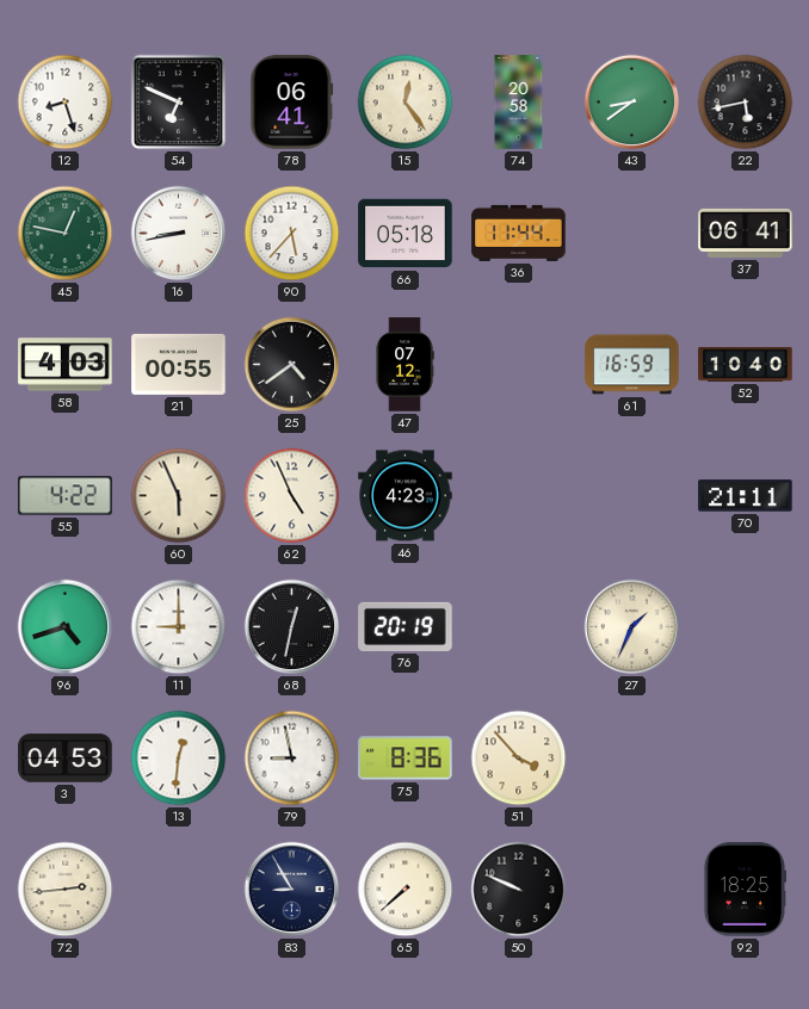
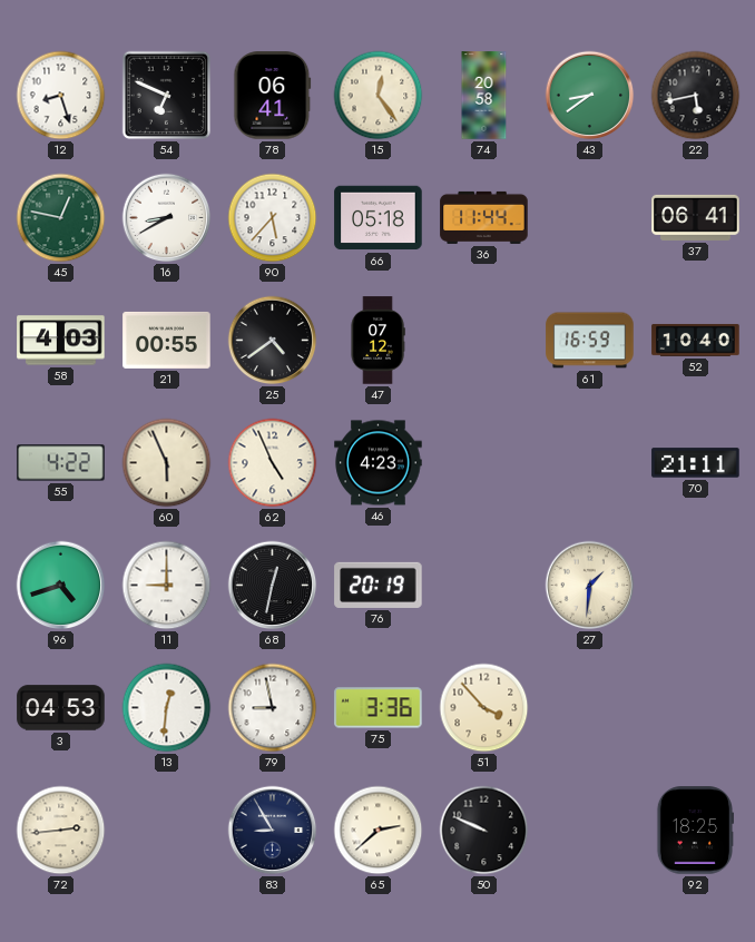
16: 8:43 -> 8:40
27: 1:34 -> 1:31
75: 8:36 -> 3:36
65: 7:38 -> 2:38
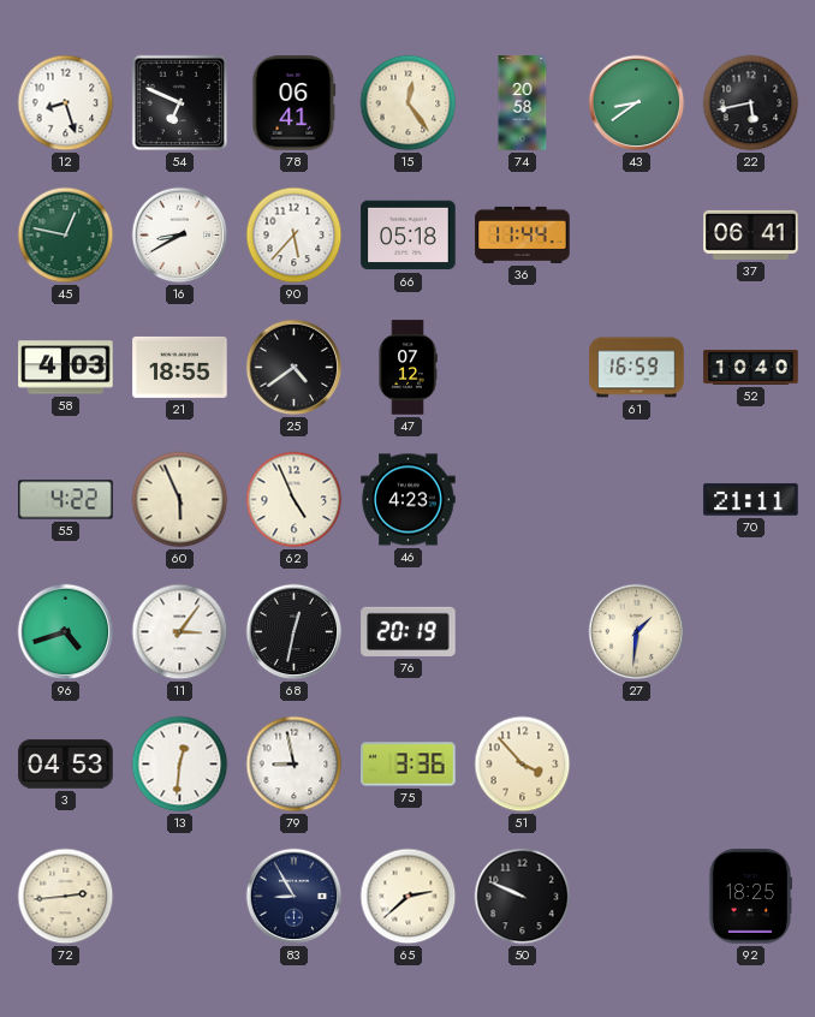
21: 00:55 -> 18:55
11: 9:00 -> 3:06
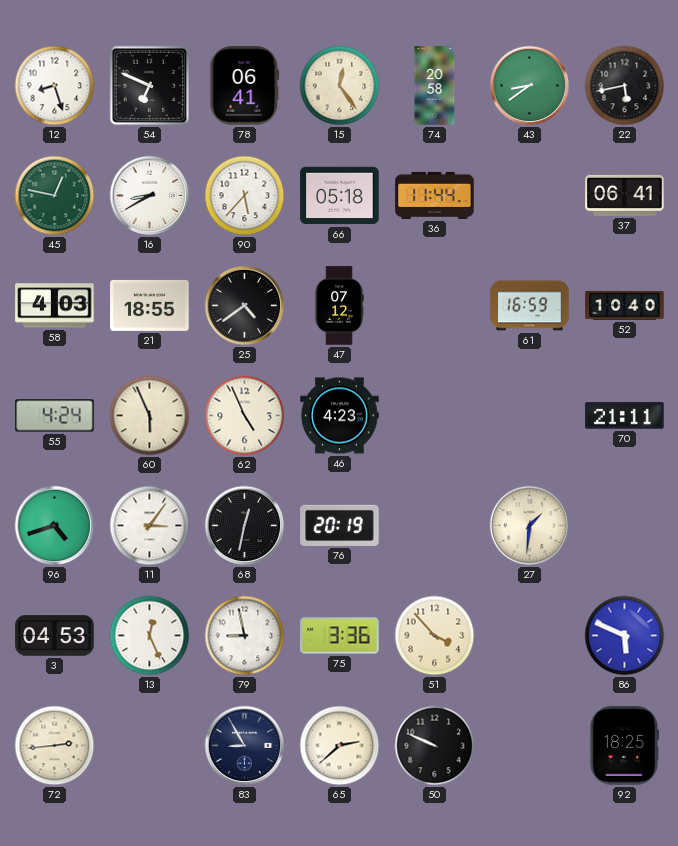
55: 4:22 -> 4:24
13: 12:31 -> 12:26
86: none -> 5:49
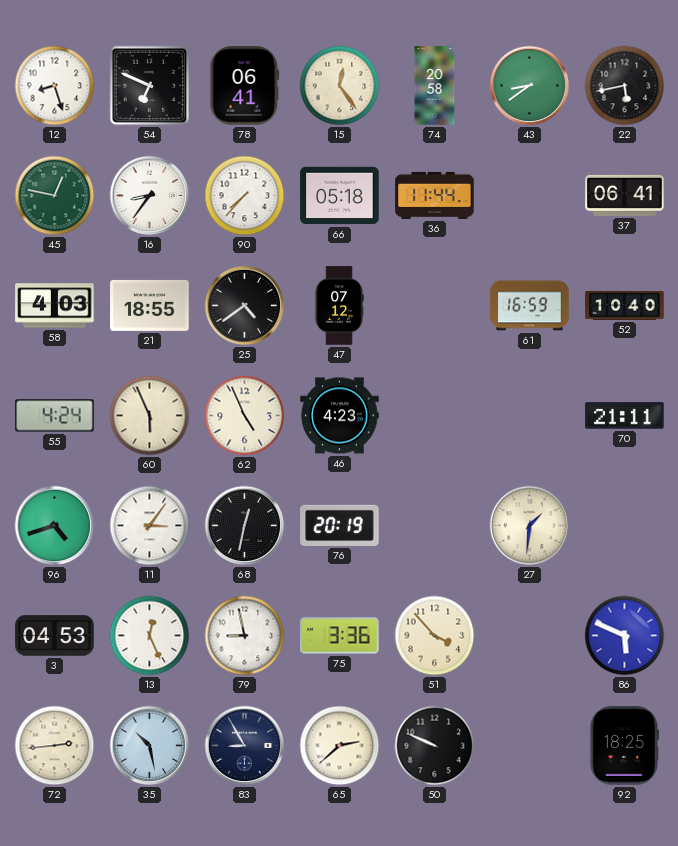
16: 8:40 -> 8:36
90: 5:37 -> 7:37
35: none -> 10:28
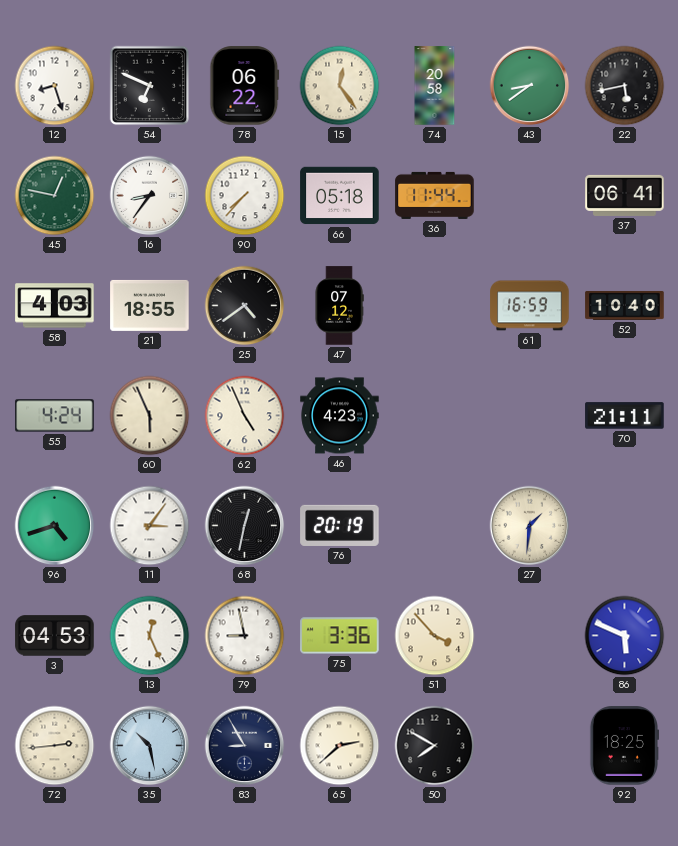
78: 06:41 -> 06:22
50: 9:49 -> 7:50
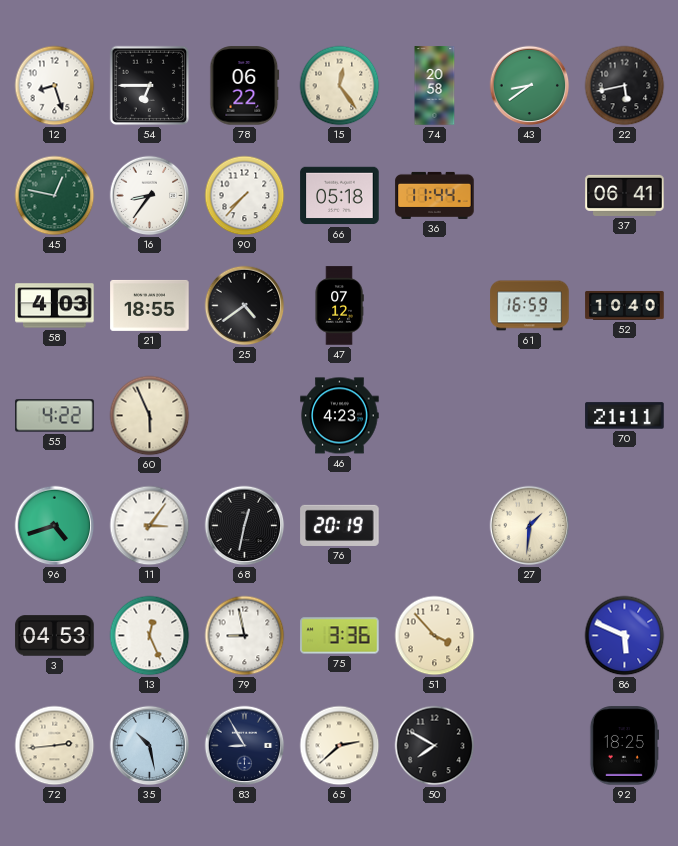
54: 6:49 -> 6:45
55: 4:24 -> 4:22
62: 4:56 -> none
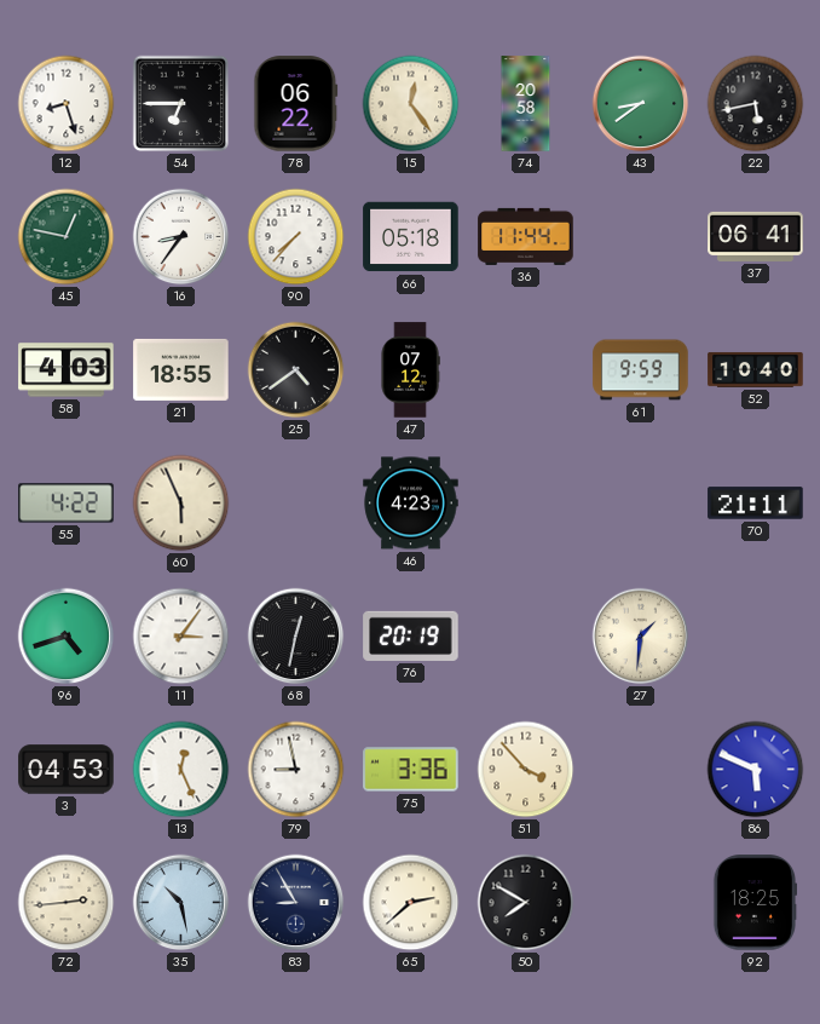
61: 16:59 -> 9:59
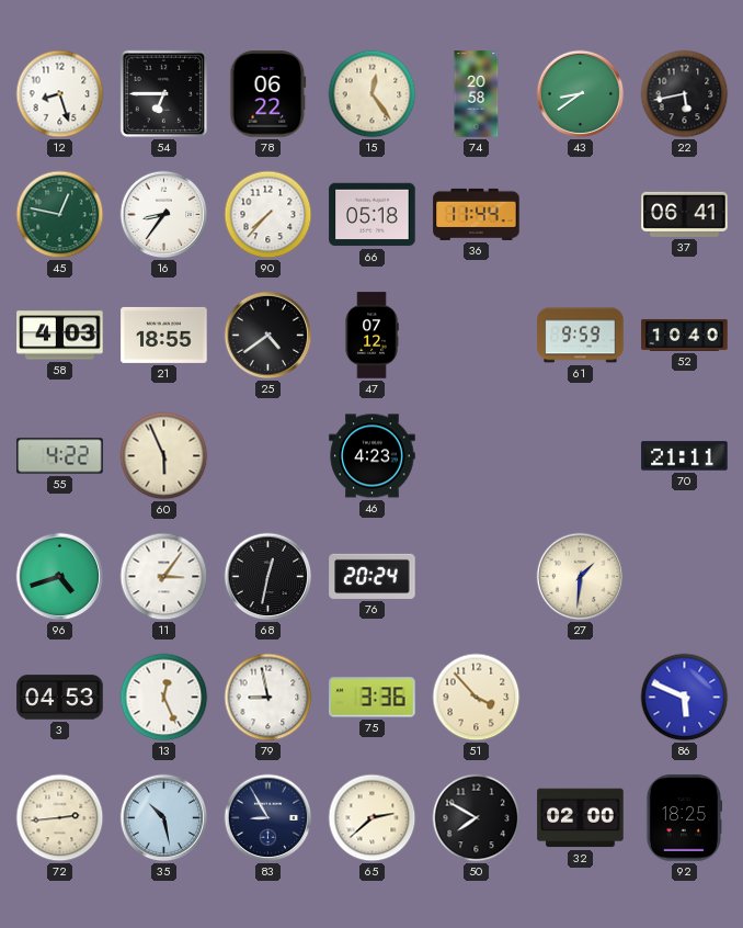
76: 20:19 -> 20:24
32: none -> 02:00
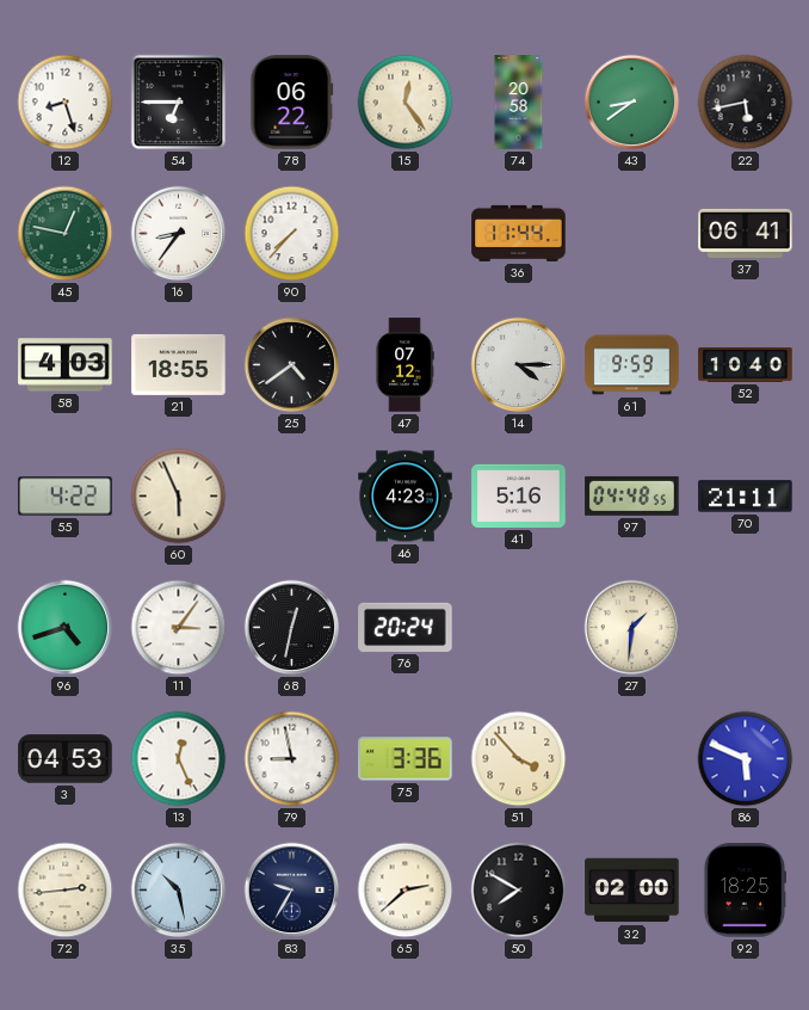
66: 05:18 -> none
14: none -> 4:15
41: none -> 5:16
97: none -> 04:48
83: 8:55 -> 9:35
